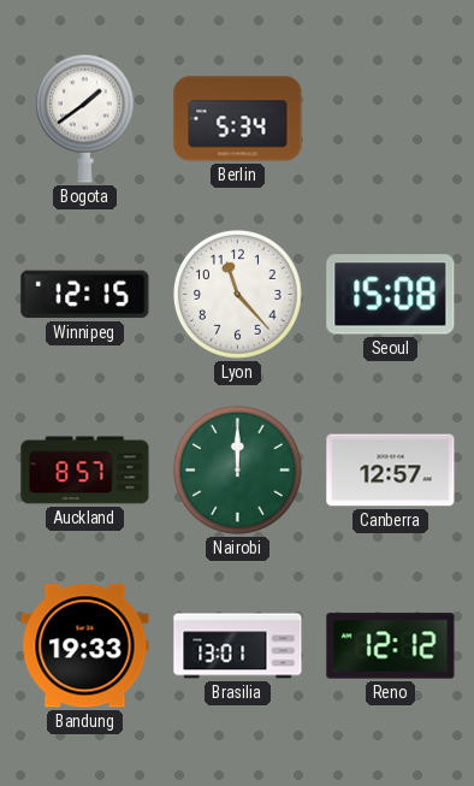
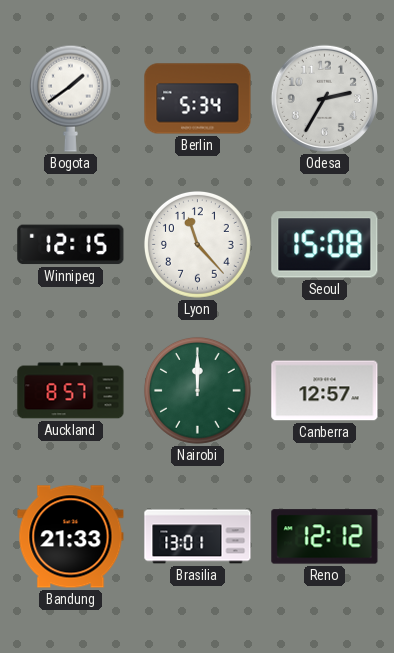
Odesa: none -> 2:35
Bandung: 19:33 -> 21:33
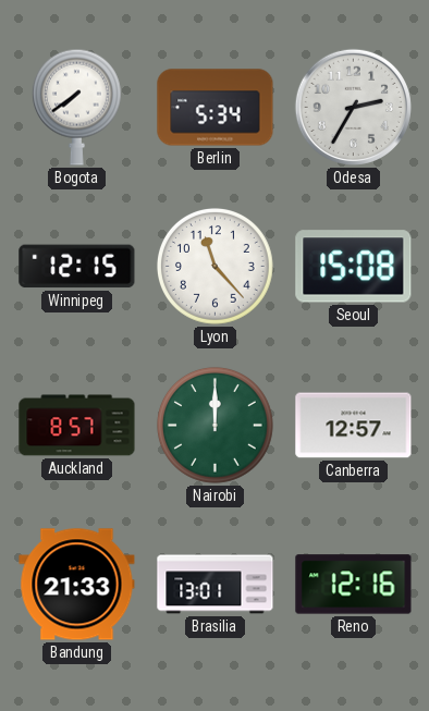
Bogota: 1:39 -> 7:39
Reno: 12:12 -> 12:16
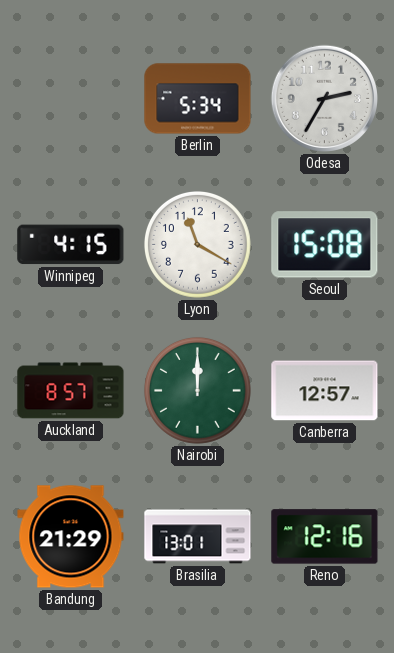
Bogota: 7:39 -> none
Winnipeg: 12:15 -> 4:15
Lyon: 11:23 -> 11:20
Bandung: 21:33 -> 21:29
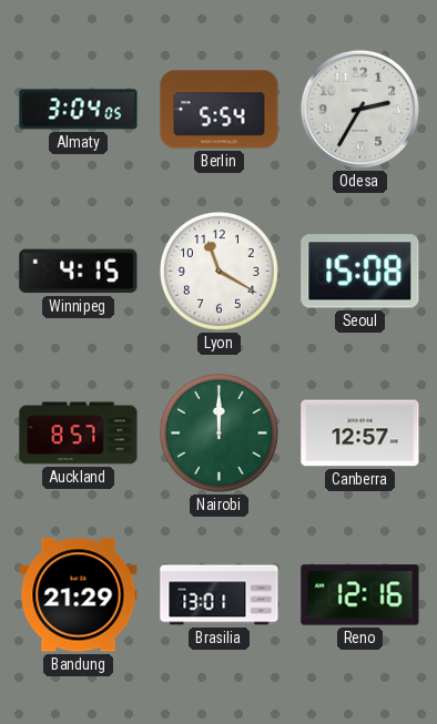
Almaty: none -> 3:04
Berlin: 5:34 -> 5:54
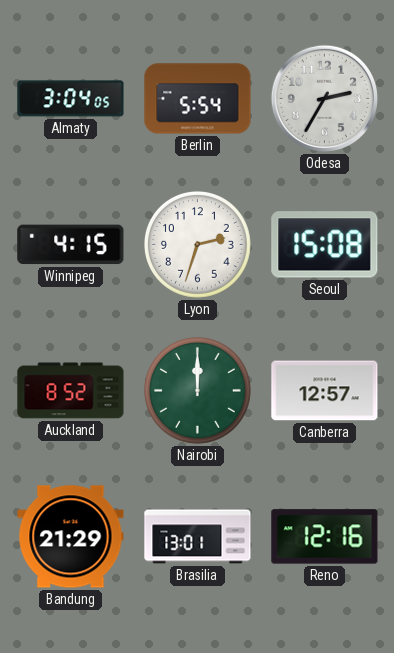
Lyon: 11:20 -> 2:33
Auckland: 8:57 -> 8:52
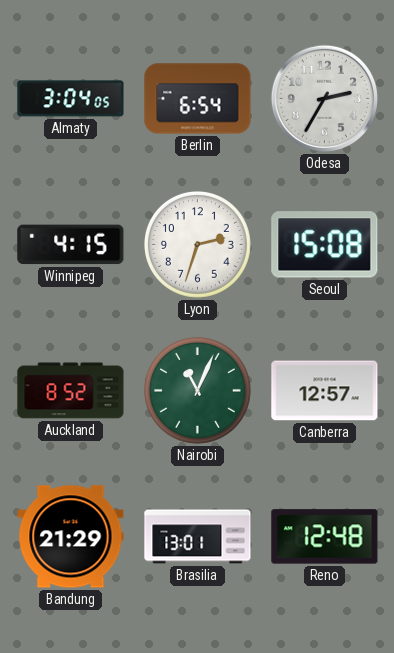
Berlin: 5:54 -> 6:54
Nairobi: 12:00 -> 11:04
Reno: 12:16 -> 12:48
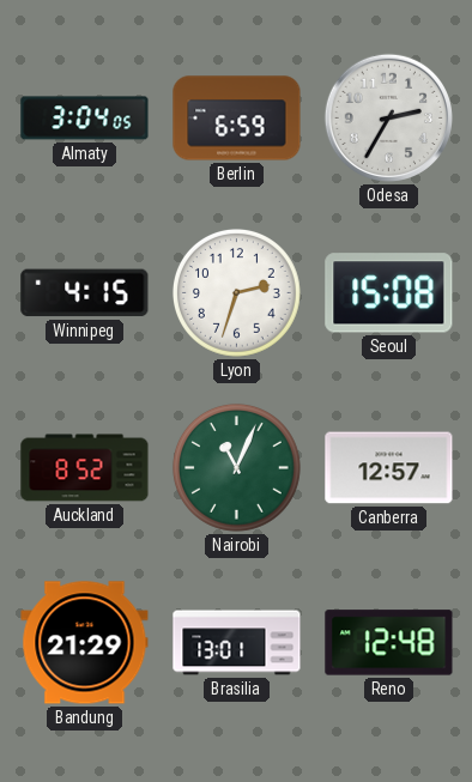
Berlin: 6:54 -> 6:59
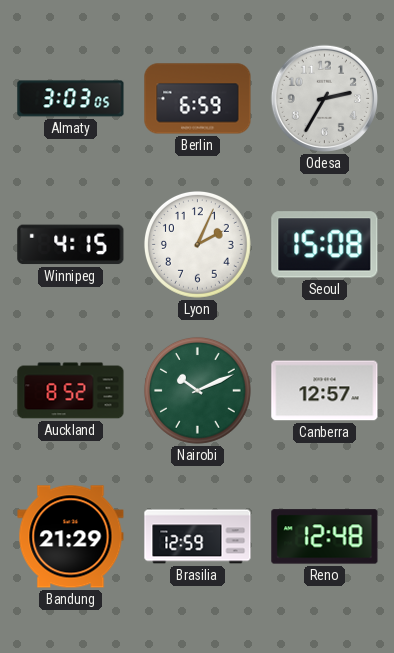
Almaty: 3:04 -> 3:03
Lyon: 2:33 -> 2:04
Nairobi: 11:04 -> 10:11
Brasilia: 13:01 -> 12:59
